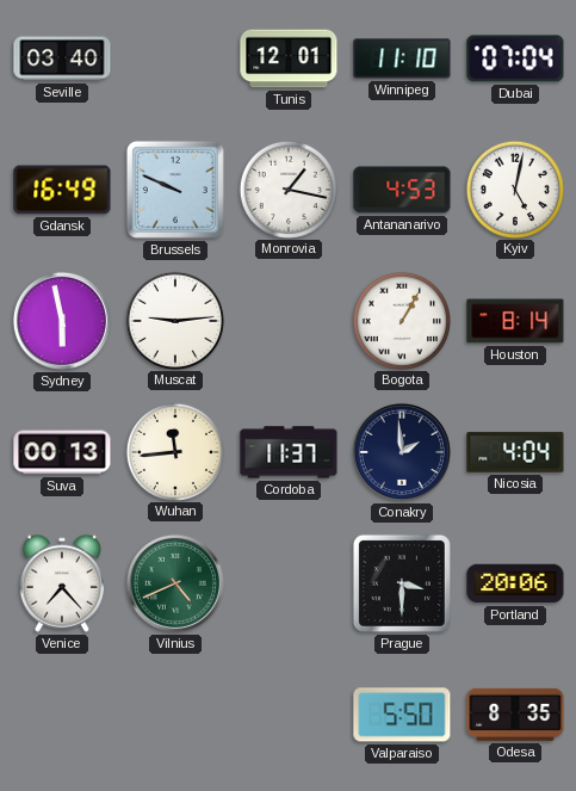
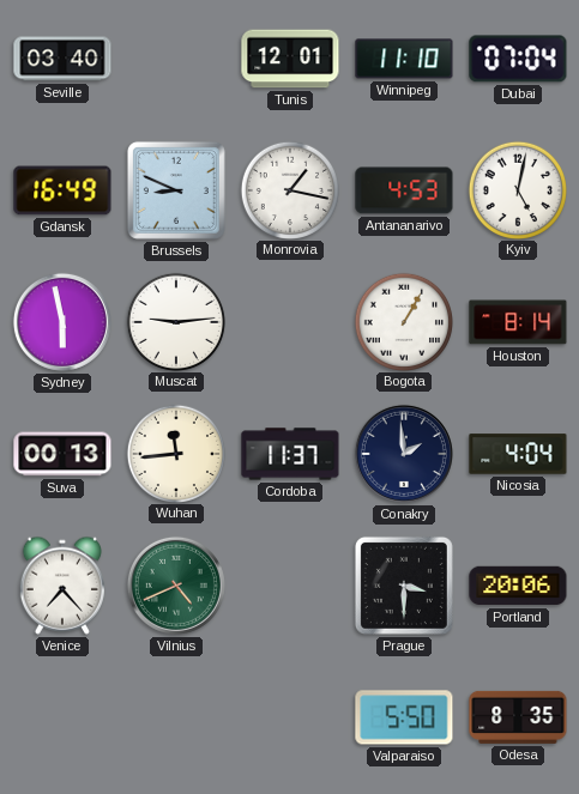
Brussels: 9:49 -> 8:49
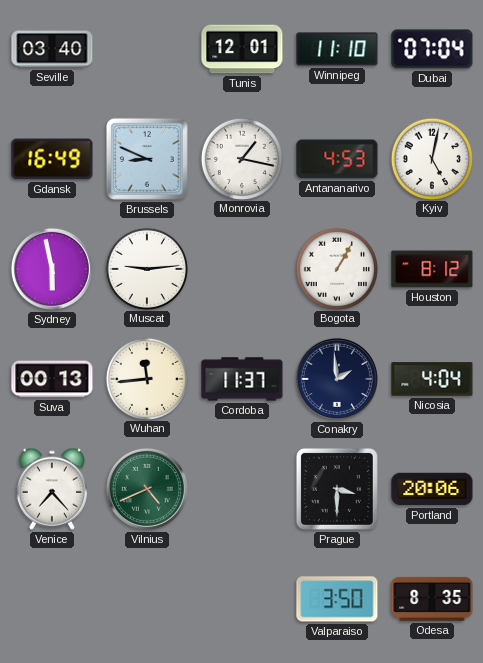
Houston: 8:14 -> 8:12
Valparaiso: 5:50 -> 3:50
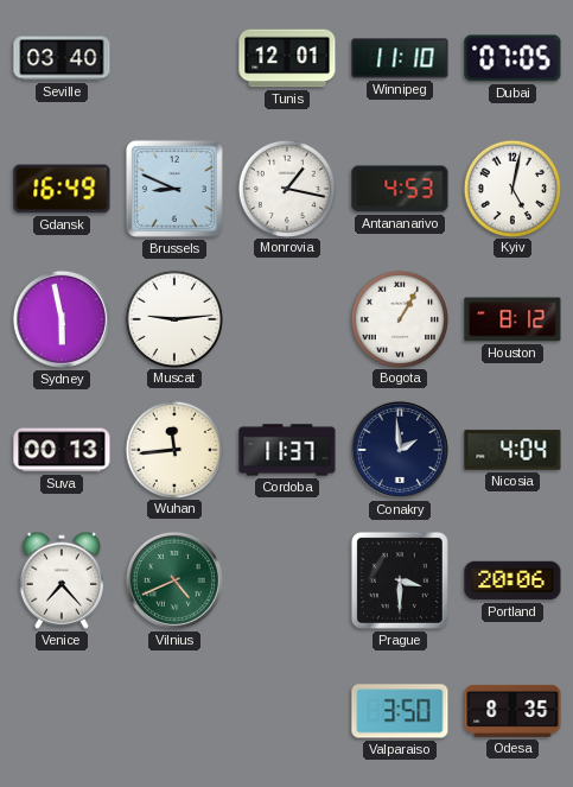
Dubai: 07:04 -> 07:05
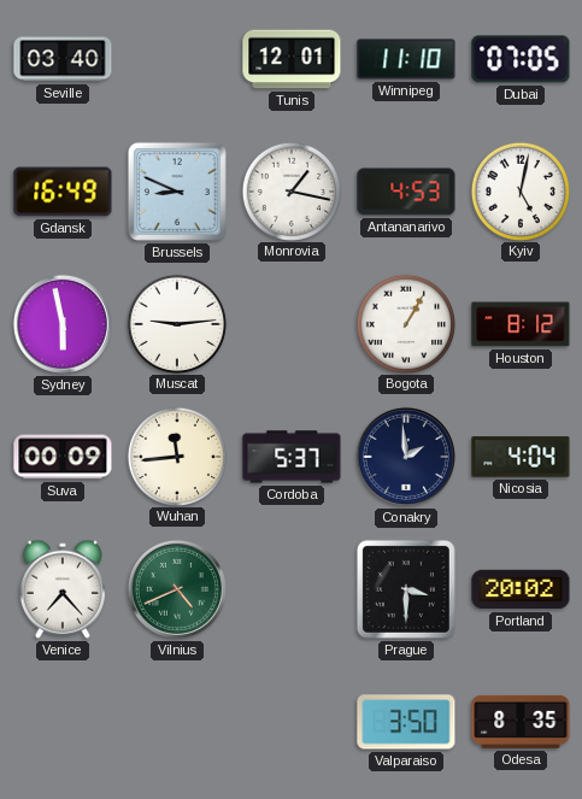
Suva: 00:13 -> 00:09
Cordoba: 11:37 -> 5:37
Portland: 20:06 -> 20:02
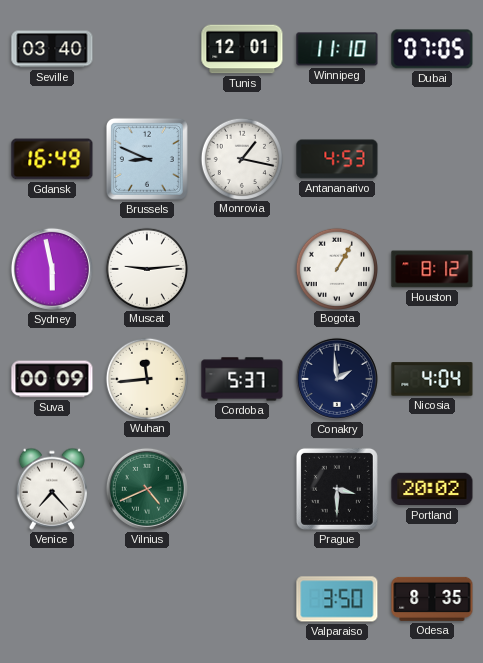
Kyiv: 5:02 -> none
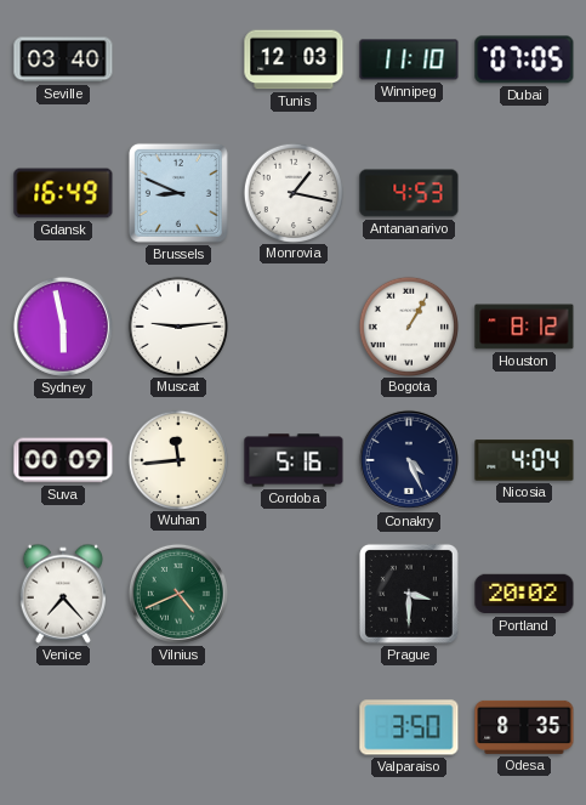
Tunis: 12:01 -> 12:03
Cordoba: 5:37 -> 5:16
Conakry: 1:59 -> 4:26
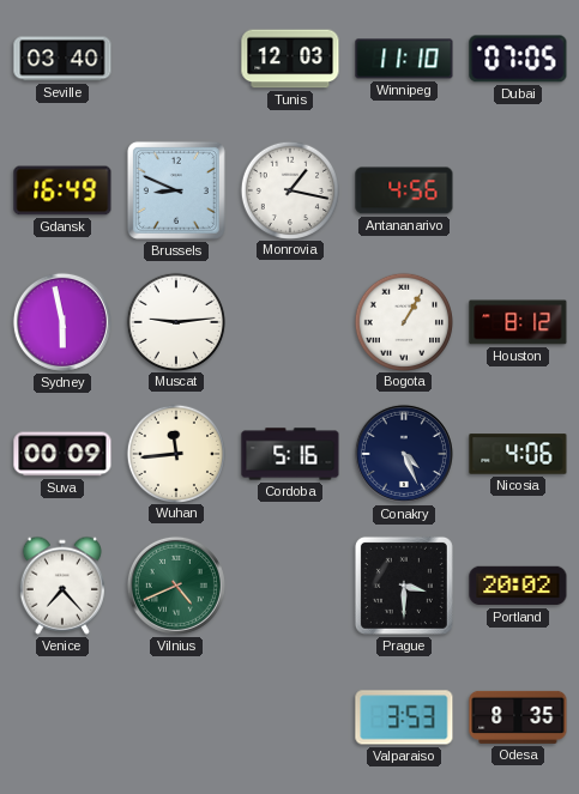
Antananarivo: 4:53 -> 4:56
Nicosia: 4:04 -> 4:06
Valparaiso: 3:50 -> 3:53
